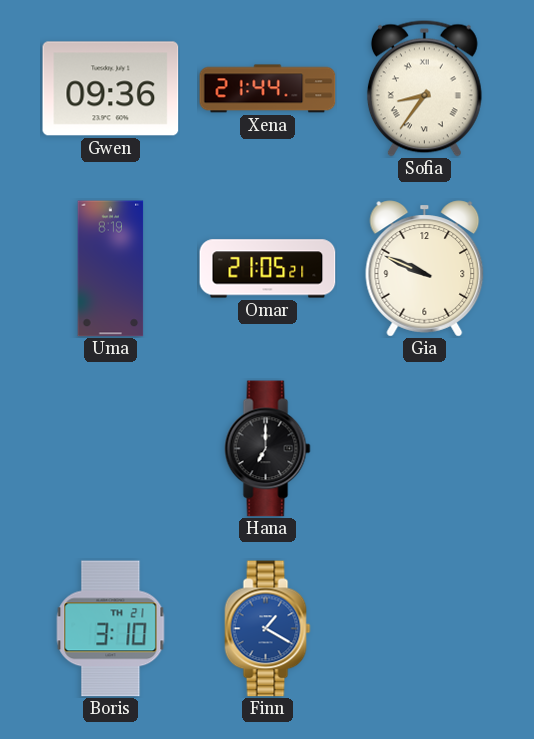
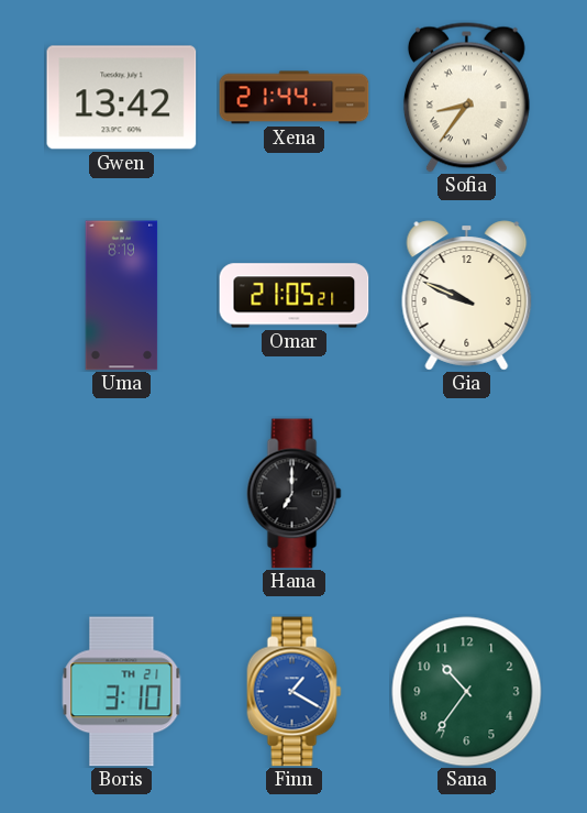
Gwen: 09:36 -> 13:42
Sana: none -> 10:36
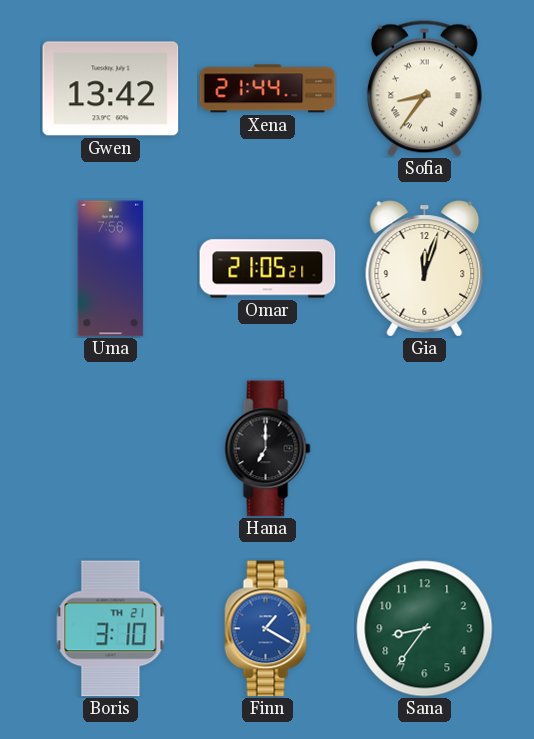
Uma: 8:19 -> 7:56
Gia: 9:49 -> 12:03
Sana: 10:36 -> 8:36
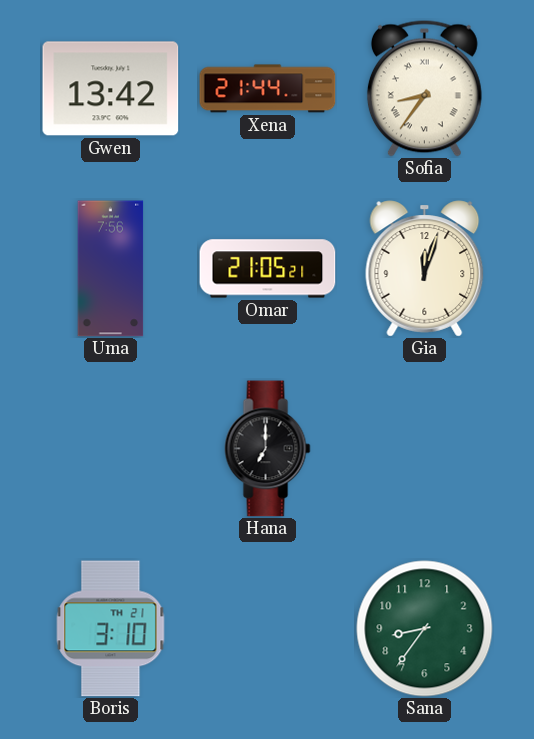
Finn: 1:20 -> none
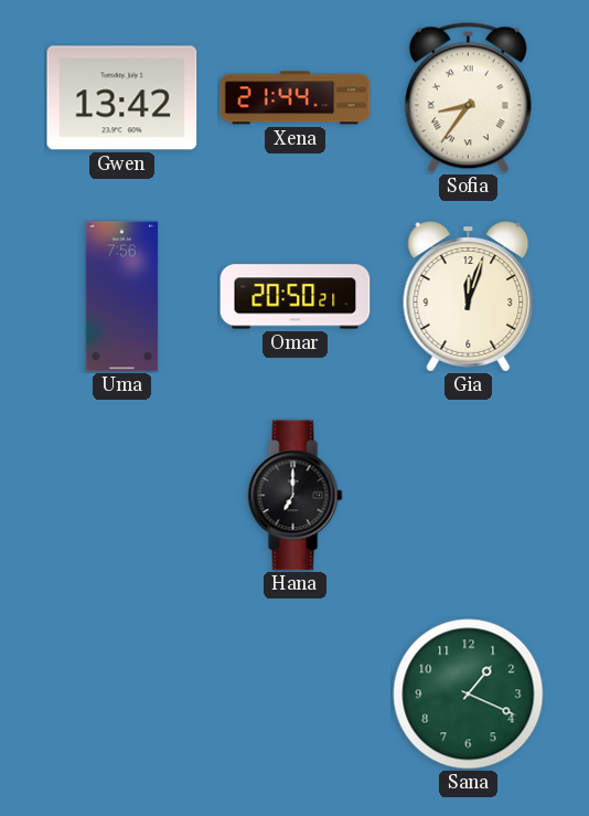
Omar: 21:05 -> 20:50
Boris: 3:10 -> none
Sana: 8:36 -> 1:19
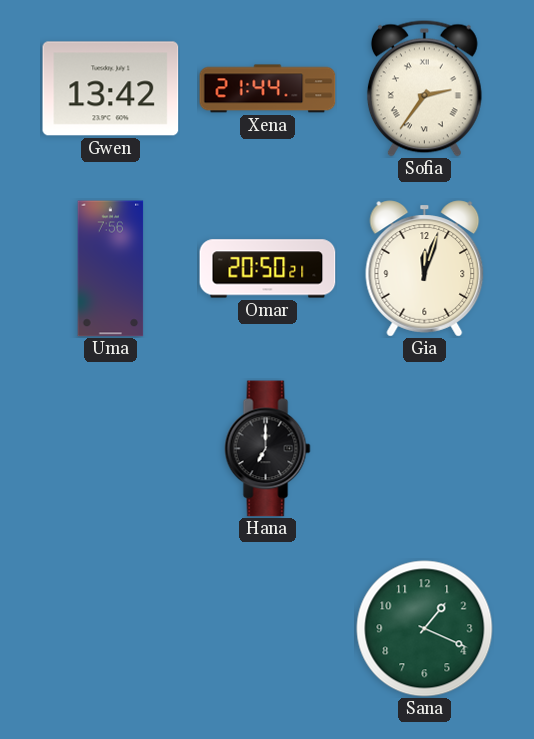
Sofia: 8:36 -> 2:36
